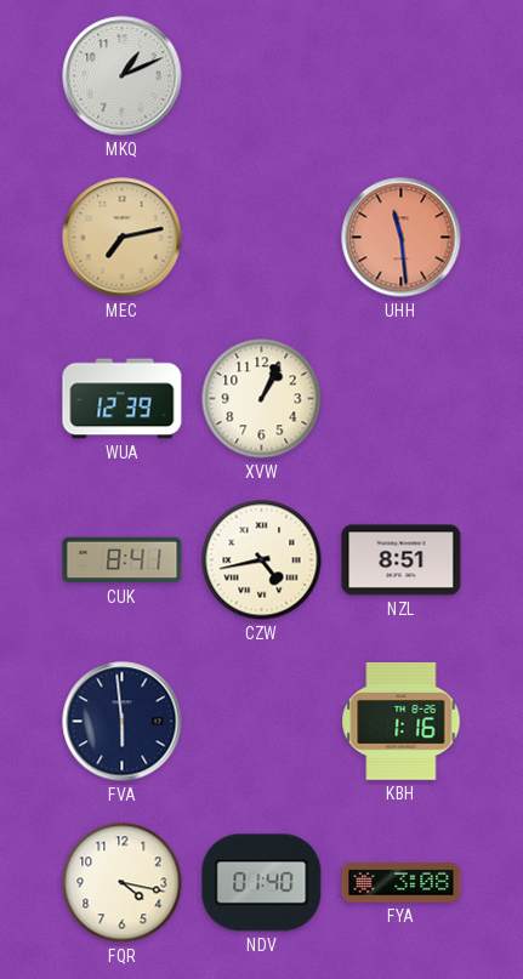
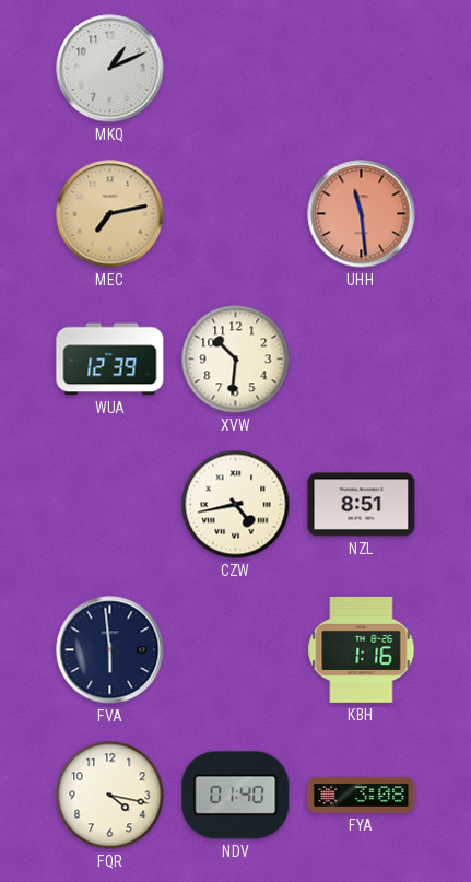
XVW: 1:04 -> 10:31
CUK: 8:41 -> none
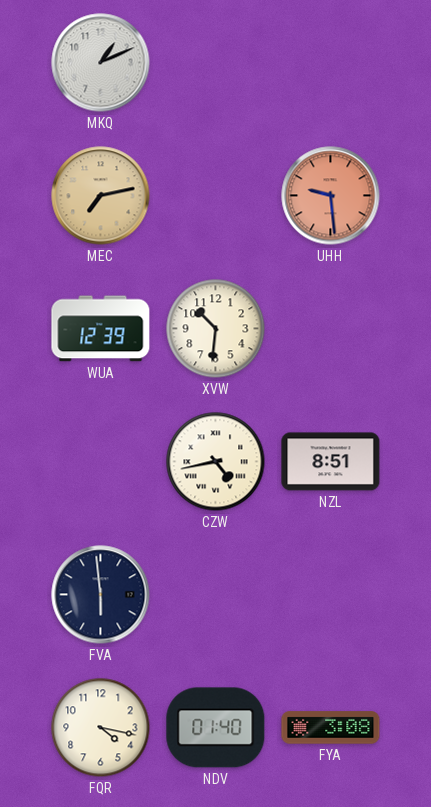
UHH: 11:29 -> 9:29
KBH: 1:16 -> none
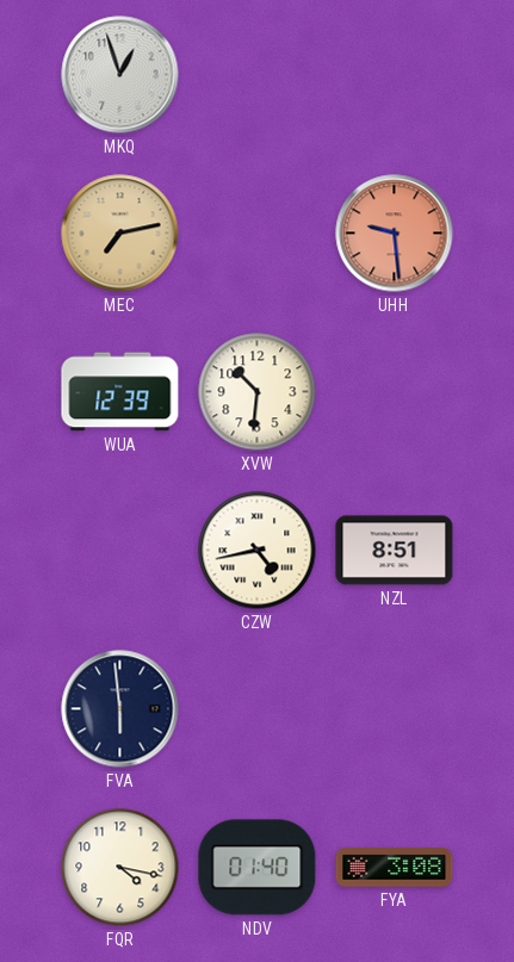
MKQ: 1:11 -> 12:57
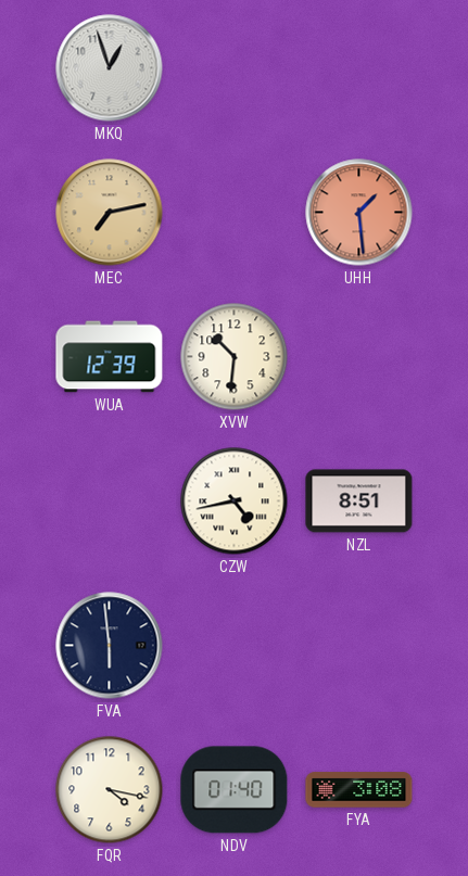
UHH: 9:29 -> 1:29
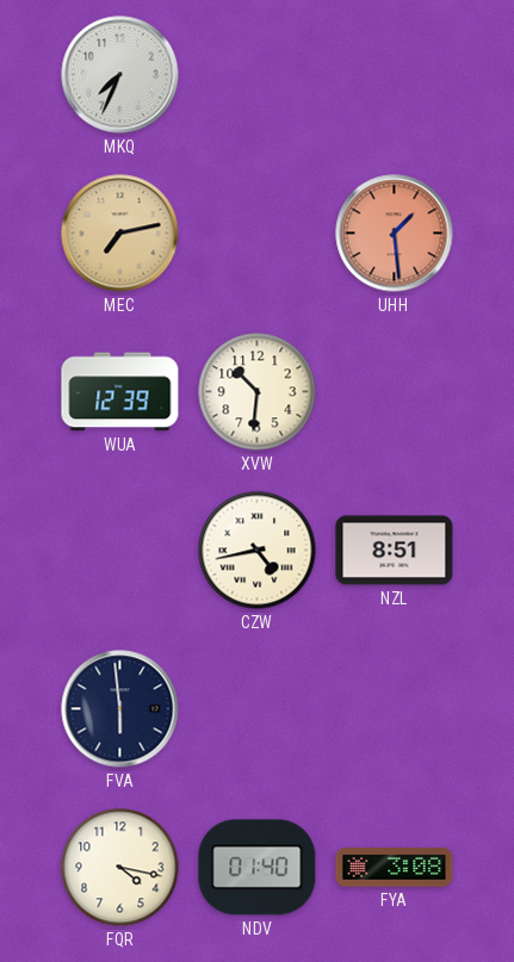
MKQ: 12:57 -> 7:34
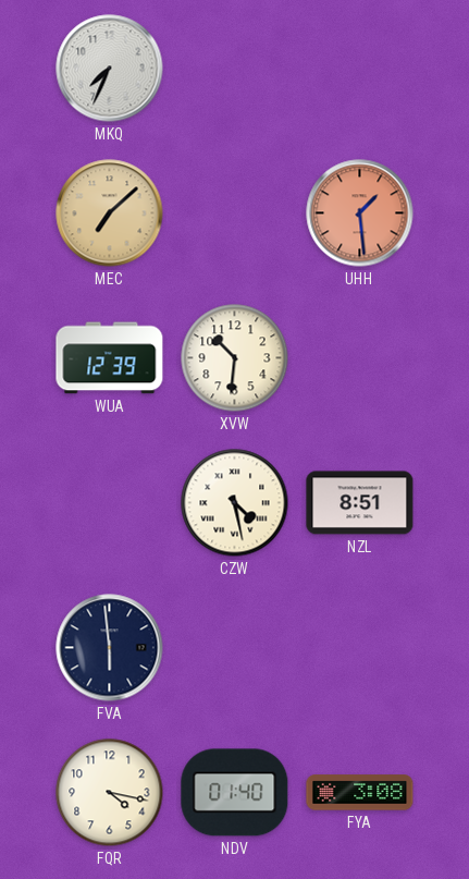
MEC: 7:13 -> 7:08
CZW: 4:43 -> 4:28
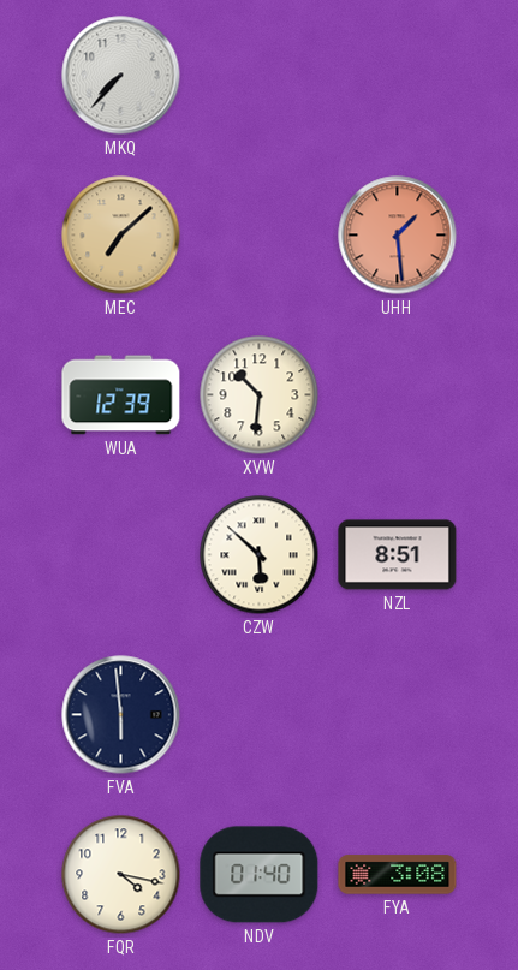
MKQ: 7:34 -> 7:37
CZW: 4:28 -> 5:52
